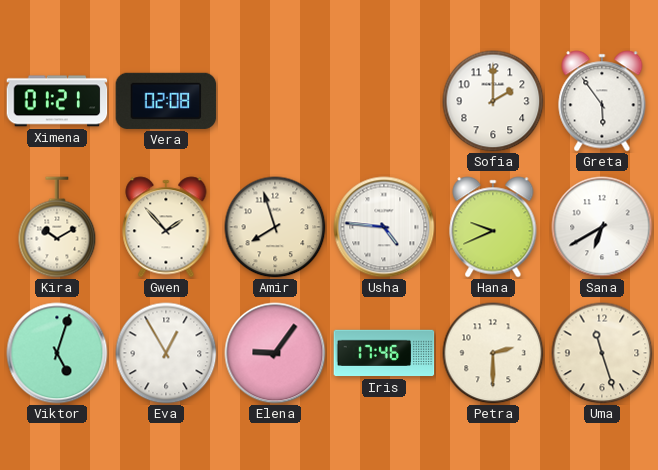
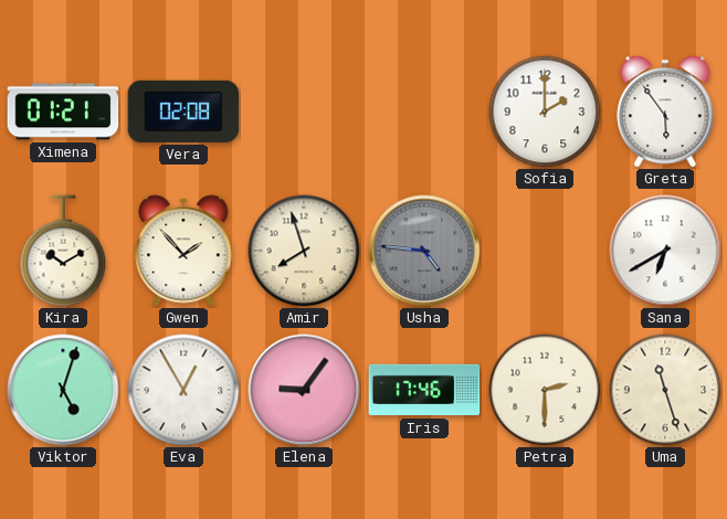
Usha dial: white -> grey
Hana: 9:41 -> none
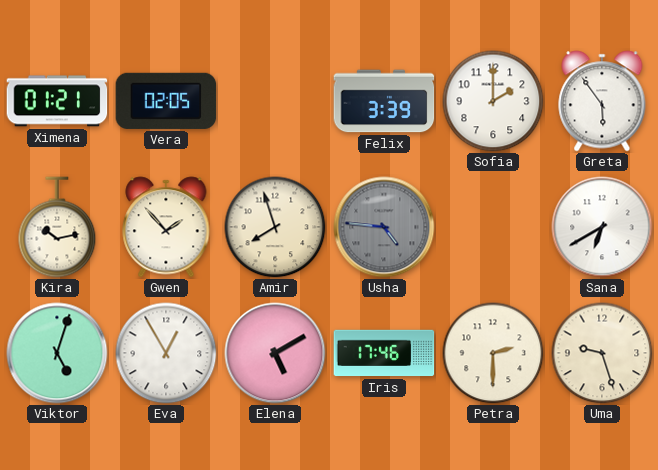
Vera: 02:08 -> 02:05
Felix: none -> 3:39
Kira: 10:10 -> 10:13
Elena: 9:06 -> 5:10
Uma: 11:27 -> 9:27
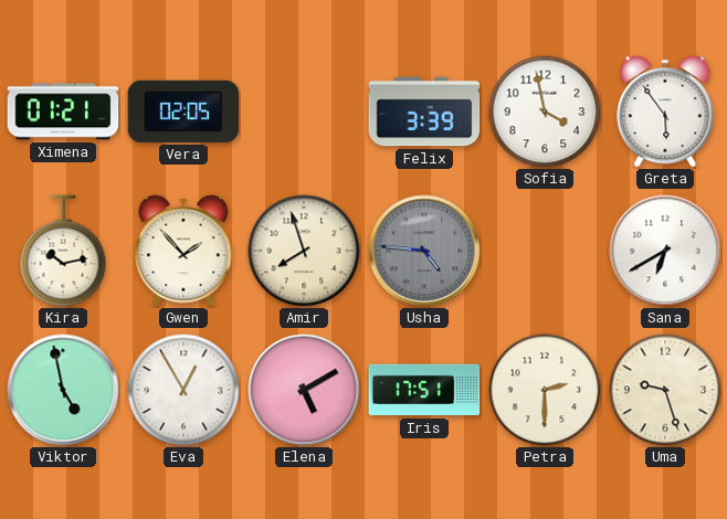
Sofia: 2:00 -> 3:58
Viktor: 5:03 -> 4:58
Iris: 17:46 -> 17:51
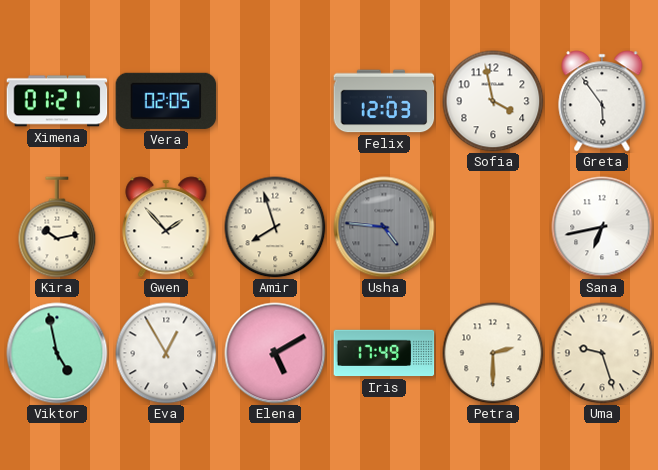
Felix: 3:39 -> 12:03
Sana: 6:40 -> 6:43
Iris: 17:51 -> 17:49
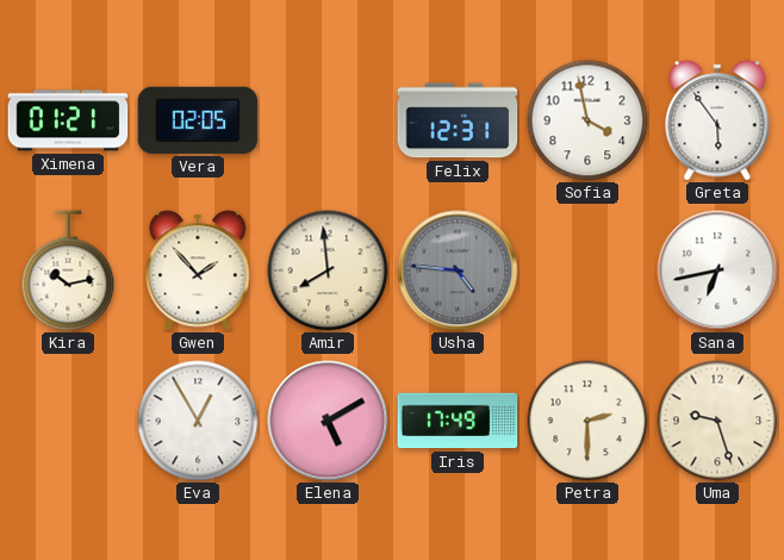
Felix: 12:03 -> 12:31
Amir: 7:57 -> 7:59
Viktor: 4:58 -> none
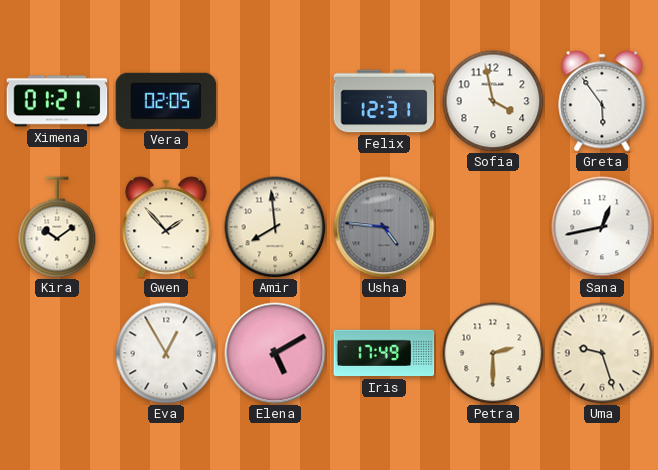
Kira: 10:13 -> 10:09
Sana: 6:43 -> 12:43
